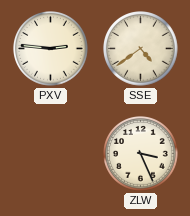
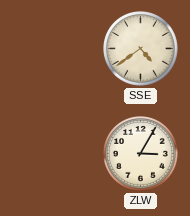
PXV: 2:46 -> none
ZLW: 3:26 -> 3:05
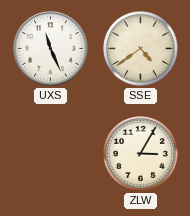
UXS: none -> 11:26
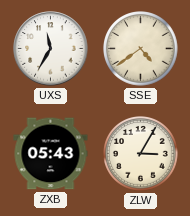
UXS: 11:26 -> 11:35
ZXB: none -> 05:43
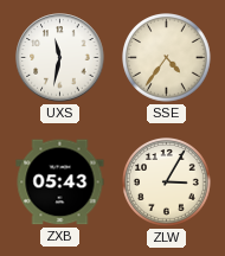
UXS: 11:35 -> 11:32
SSE: 4:39 -> 4:36
